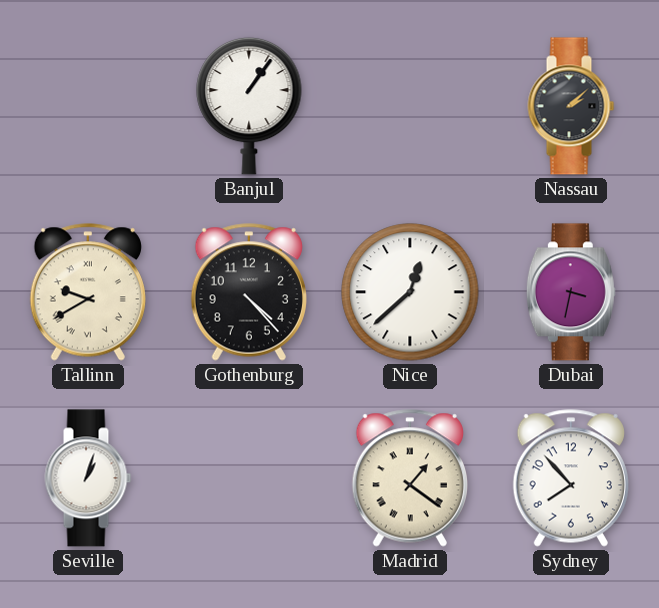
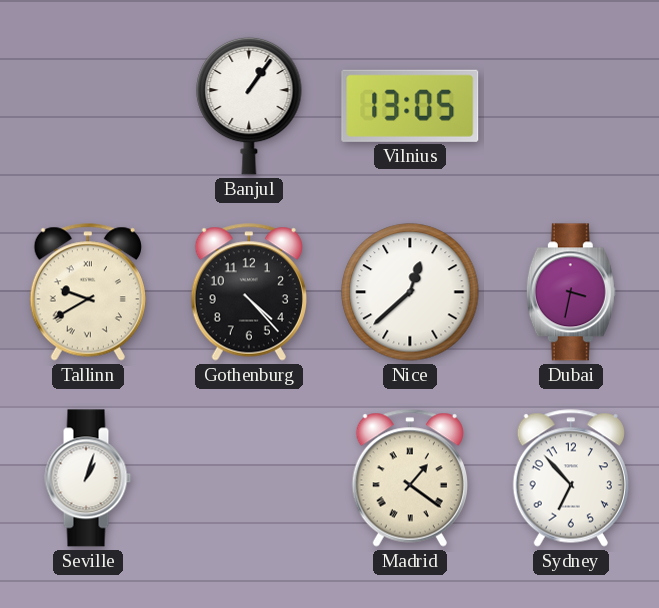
Vilnius: none -> 13:05
Nassau: 2:08 -> none
Sydney: 7:53 -> 6:53
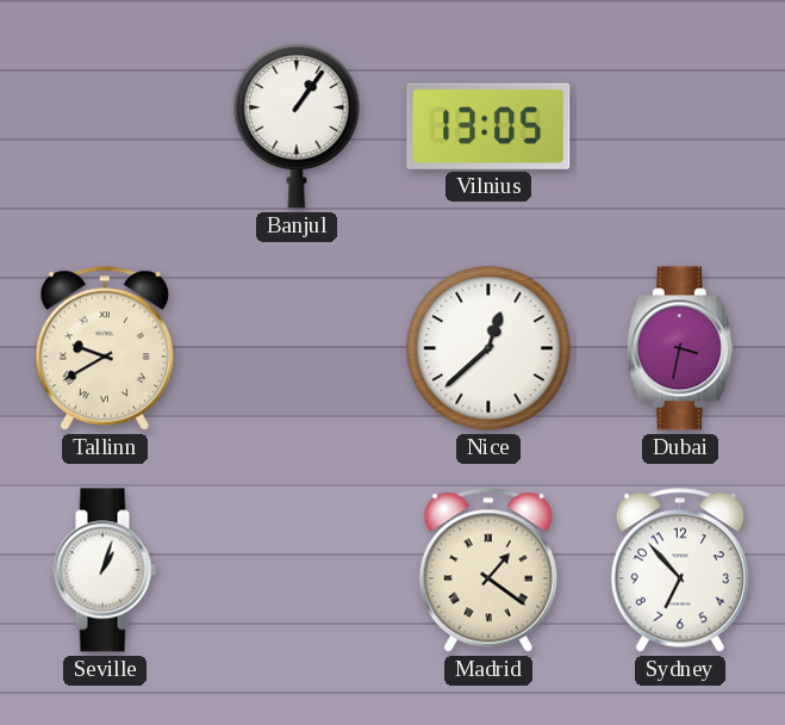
Gothenburg: 4:23 -> none
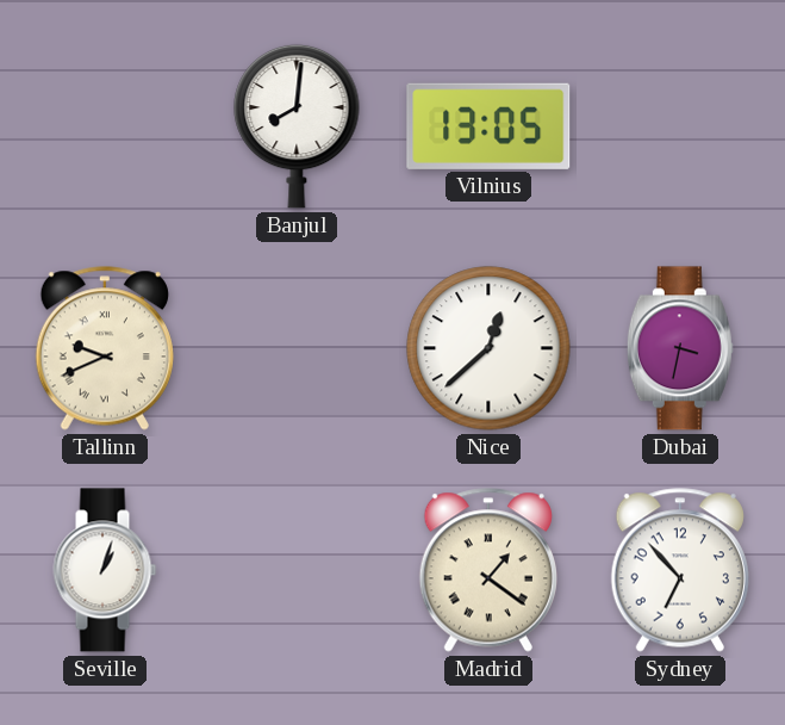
Banjul: 1:06 -> 8:01
Tallinn: 9:40 -> 9:41
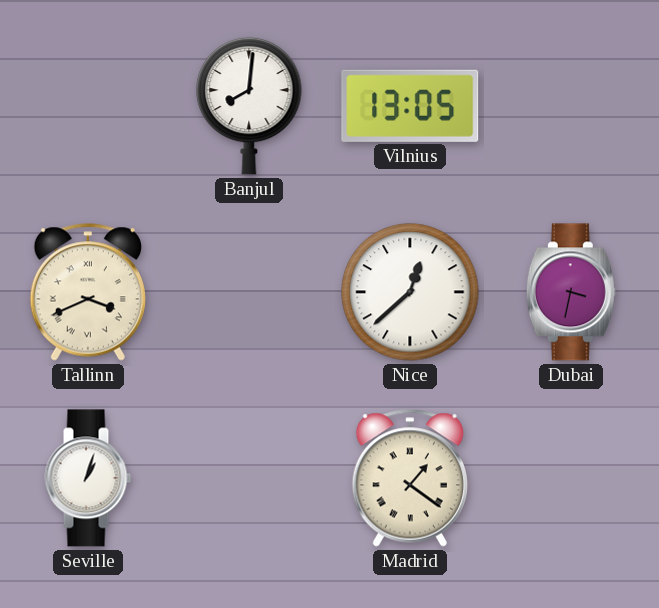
Tallinn: 9:41 -> 3:41
Sydney: 6:53 -> none
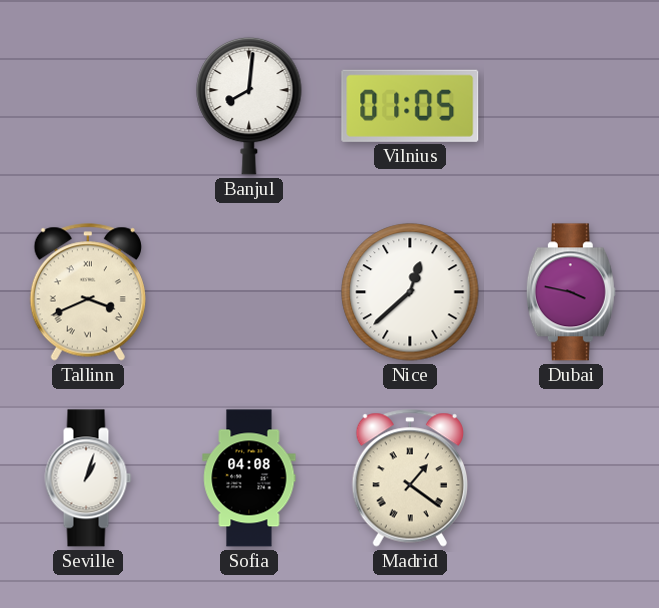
Vilnius: 13:05 -> 01:05
Dubai: 3:32 -> 3:47
Sofia: none -> 04:08
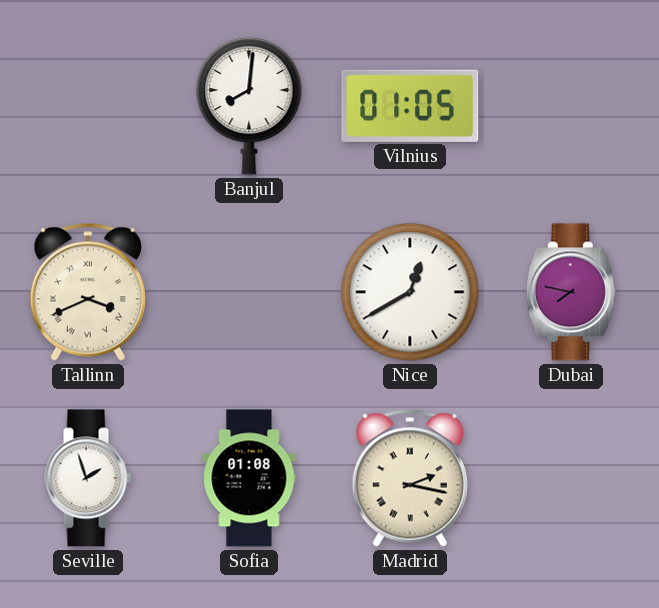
Nice: 12:38 -> 12:40
Dubai: 3:47 -> 7:47
Seville: 1:03 -> 1:57
Sofia: 04:08 -> 01:08
Madrid: 1:21 -> 2:17
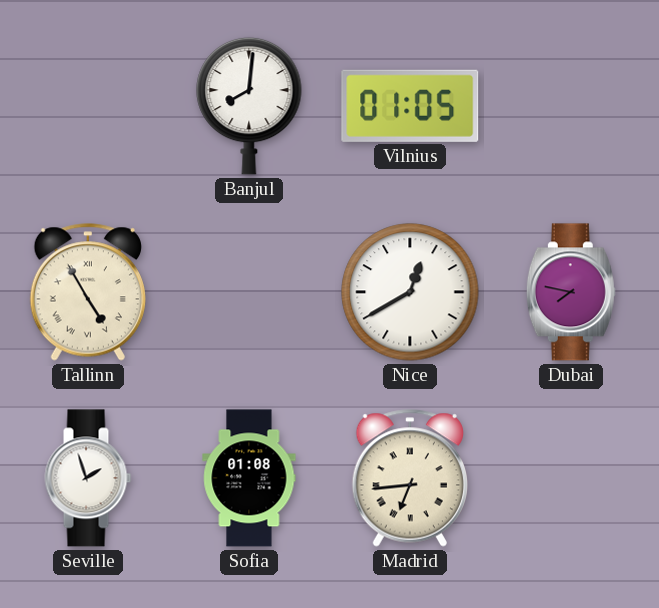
Tallinn: 3:41 -> 4:55
Madrid: 2:17 -> 6:44
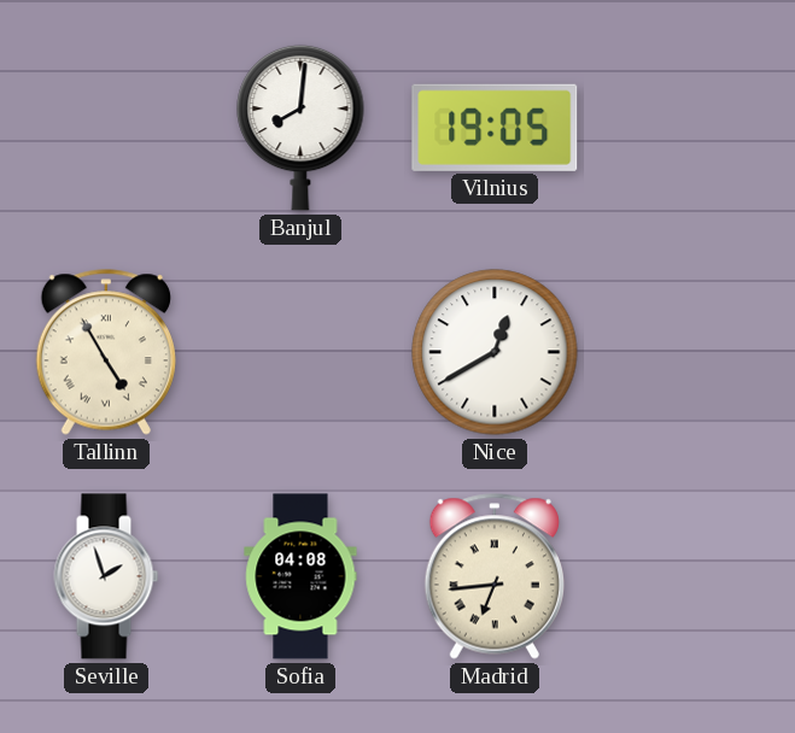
Vilnius: 01:05 -> 19:05
Dubai: 7:47 -> none
Sofia: 01:08 -> 04:08
